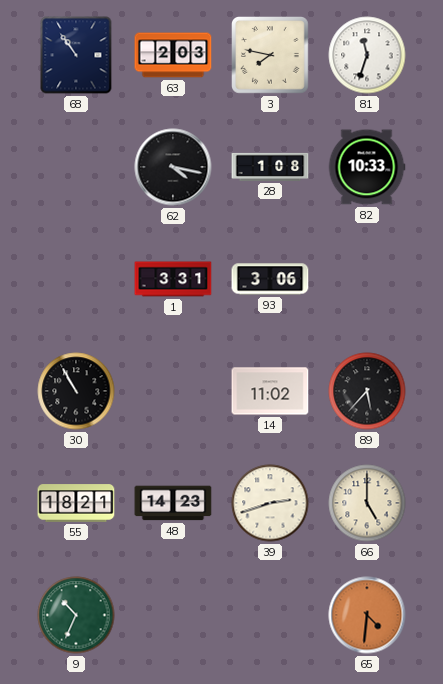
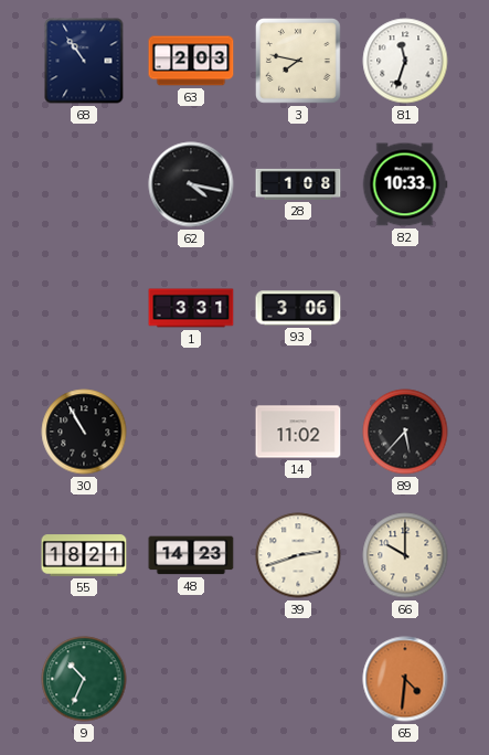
66: 5:00 -> 10:00
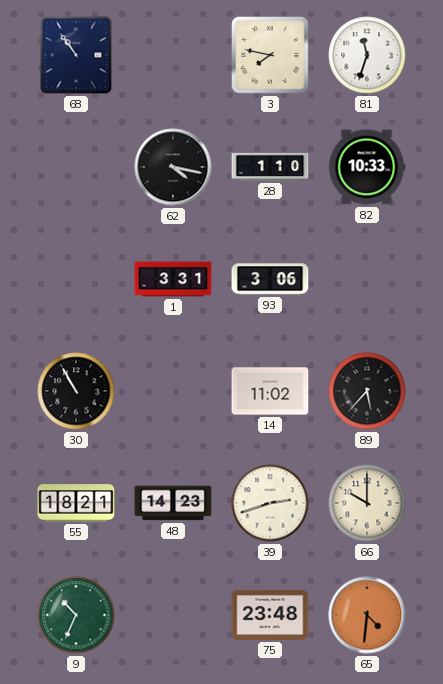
63: 2:03 -> none
28: 1:08 -> 1:10
75: none -> 23:48
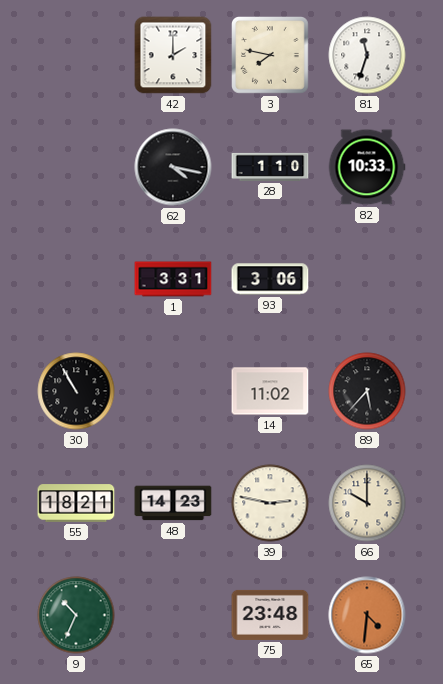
68: 10:54 -> none
42: none -> 2:00
39: 2:42 -> 2:47
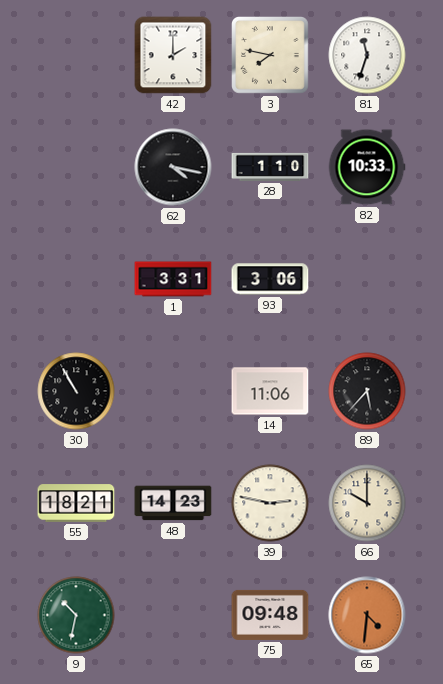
14: 11:02 -> 11:06
9: 10:34 -> 10:32
75: 23:48 -> 09:48
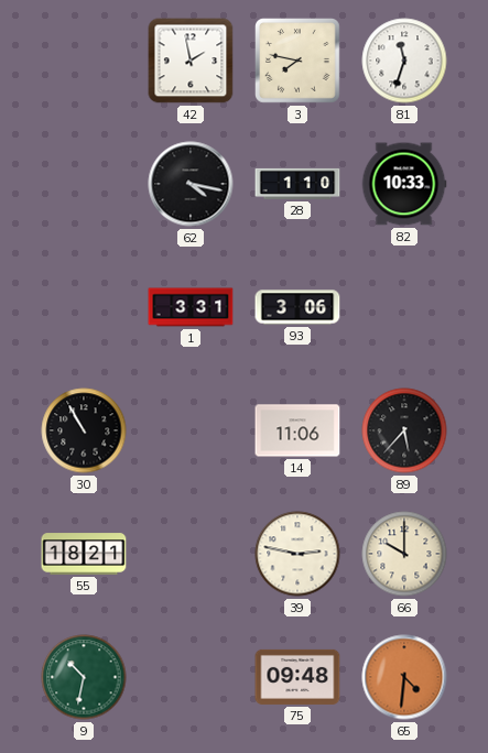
42: 2:00 -> 1:58
48: 14:23 -> none
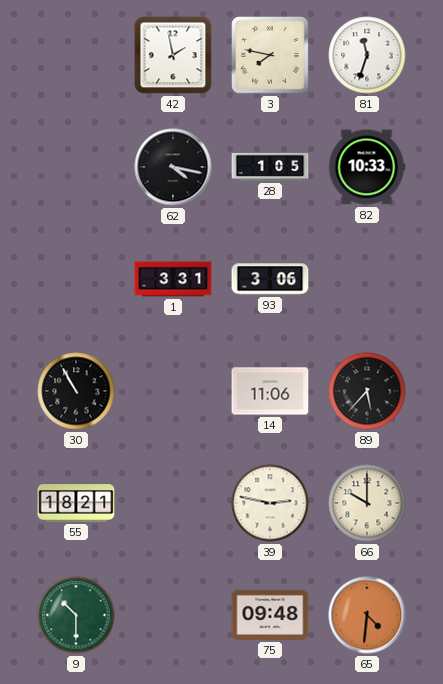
28: 1:10 -> 1:05
9: 10:32 -> 10:30
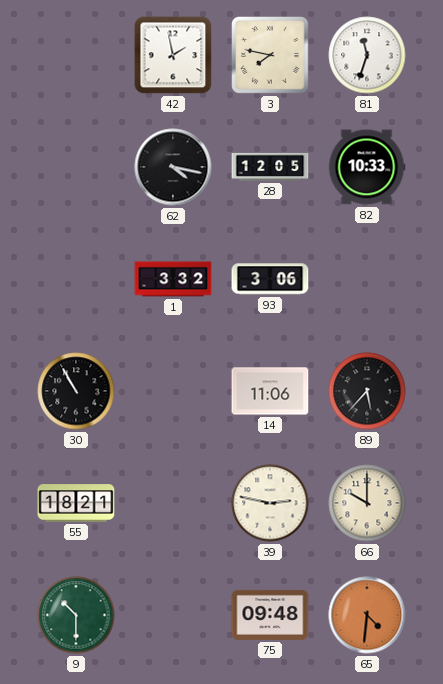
28: 1:05 -> 12:05
1: 3:31 -> 3:32
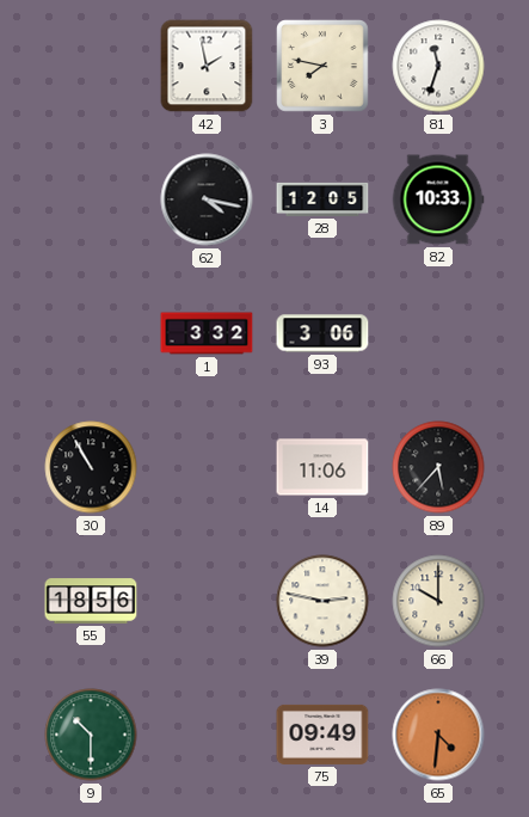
55: 18:21 -> 18:56
75: 09:48 -> 09:49
